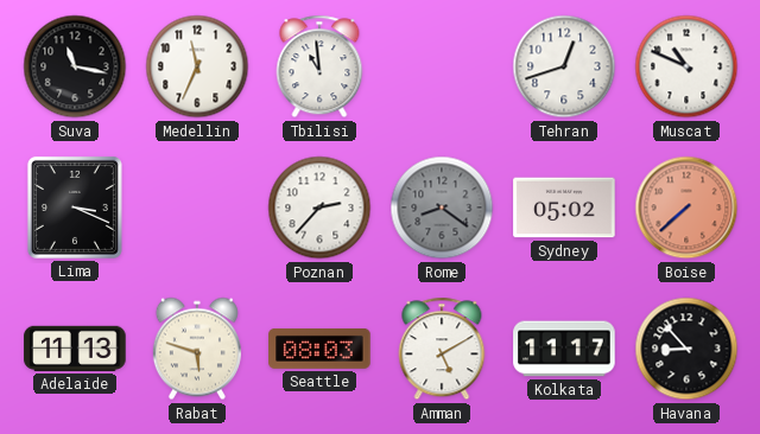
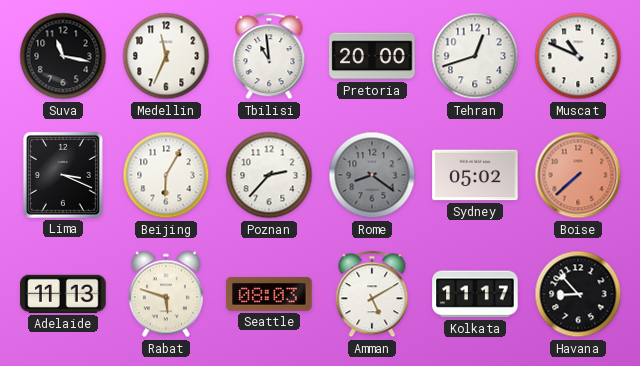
Pretoria: none -> 20:00
Beijing: none -> 6:05
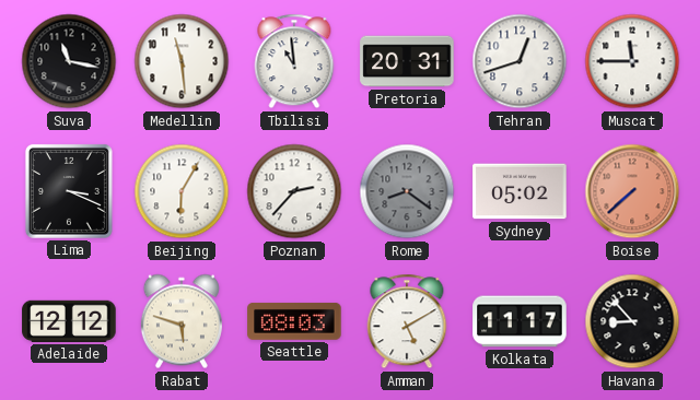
Medellin: 11:34 -> 11:29
Pretoria: 20:00 -> 20:31
Muscat: 10:49 -> 11:45
Adelaide: 11:13 -> 12:12
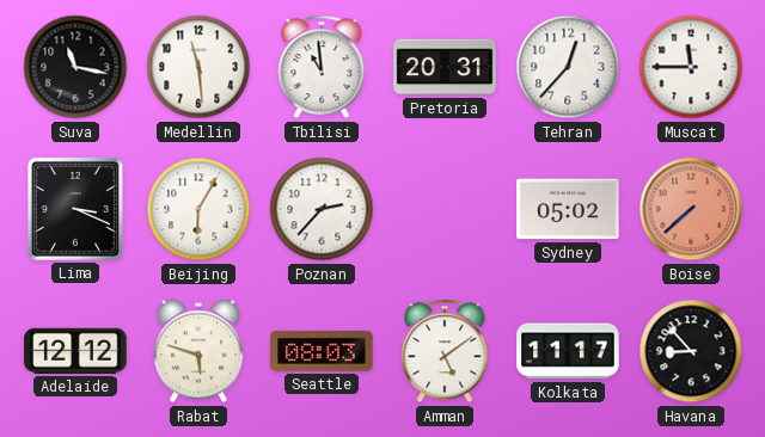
Tehran: 12:42 -> 12:37
Rome: 8:21 -> none
Amman: 5:10 -> 5:09
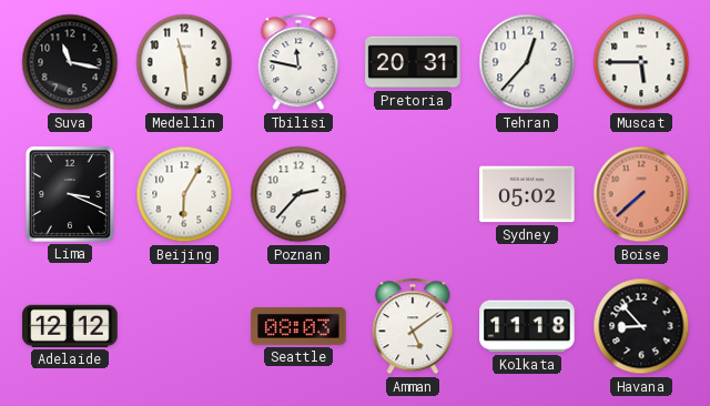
Tbilisi: 10:59 -> 11:47
Muscat: 11:45 -> 5:45
Rabat: 5:48 -> none
Kolkata: 11:17 -> 11:18
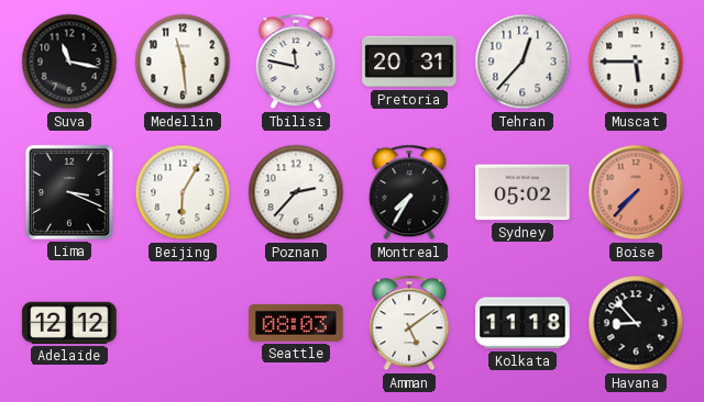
Montreal: none -> 7:35
Boise: 7:38 -> 7:37
